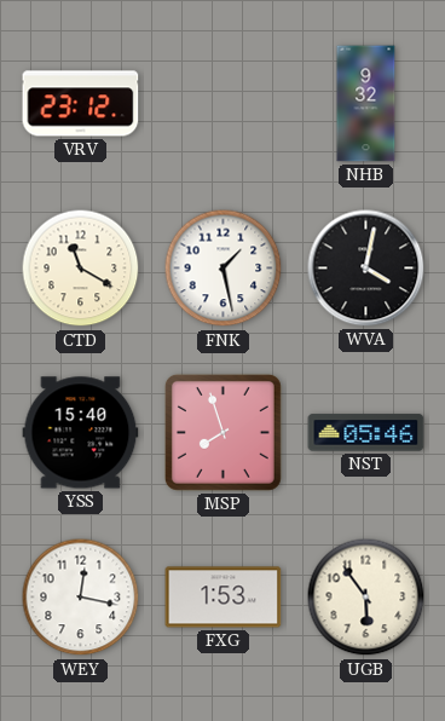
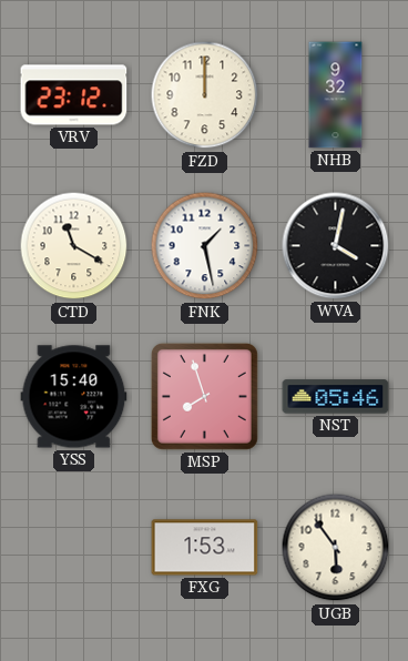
FZD: none -> 12:00
WEY: 12:17 -> none
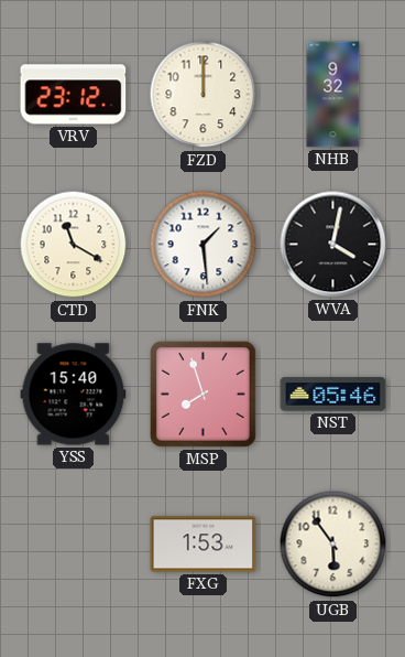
FNK: 1:28 -> 1:29
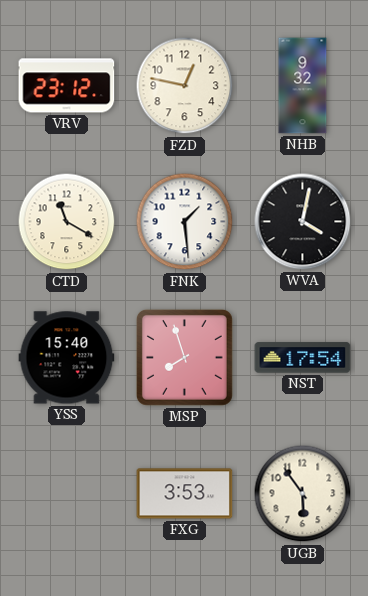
FZD: 12:00 -> 12:47
NST: 05:46 -> 17:54
FXG: 1:53 -> 3:53
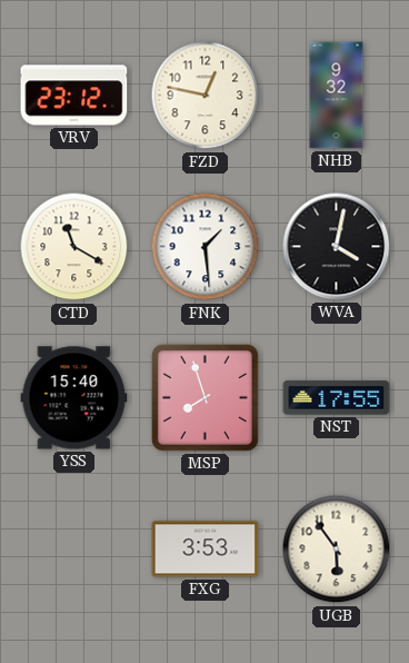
NST: 17:54 -> 17:55
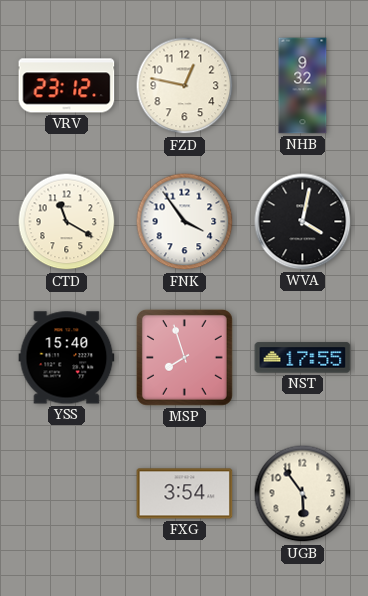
FNK: 1:29 -> 3:54
FXG: 3:53 -> 3:54
